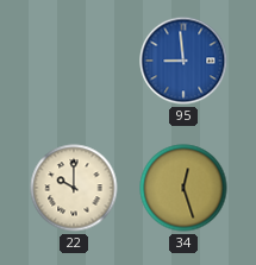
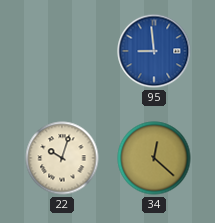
22: 10:00 -> 10:03
34: 12:27 -> 12:22
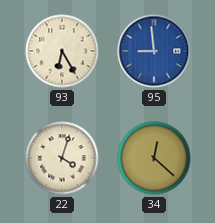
93: none -> 6:25
22: 10:03 -> 4:03
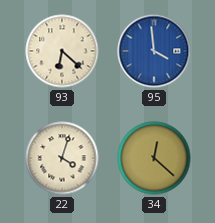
93: 6:25 -> 6:22
95: 8:59 -> 3:59
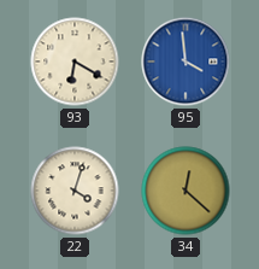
93: 6:22 -> 6:20
